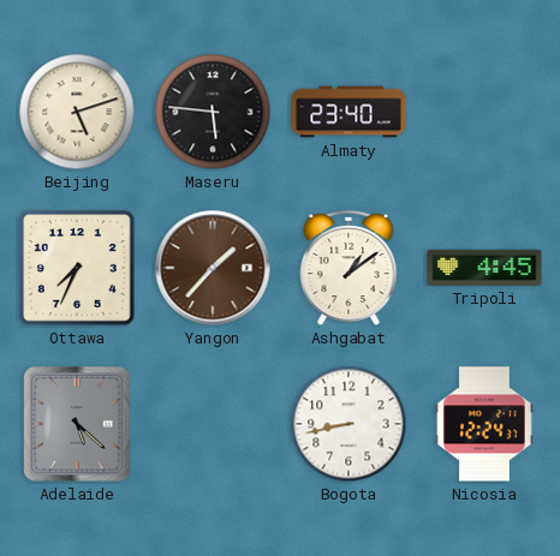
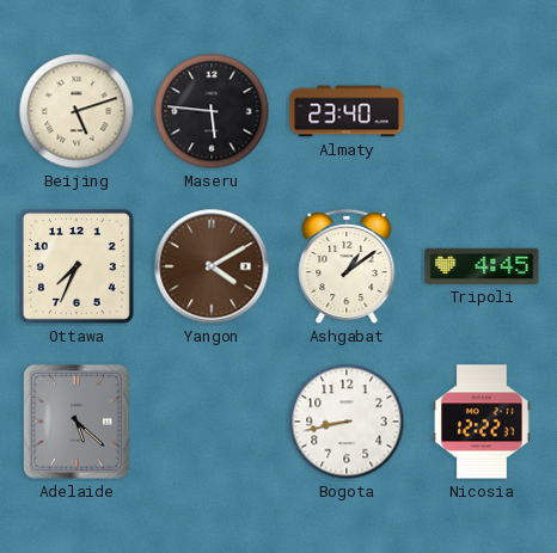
Yangon: 1:37 -> 4:10
Nicosia: 12:24 -> 12:22
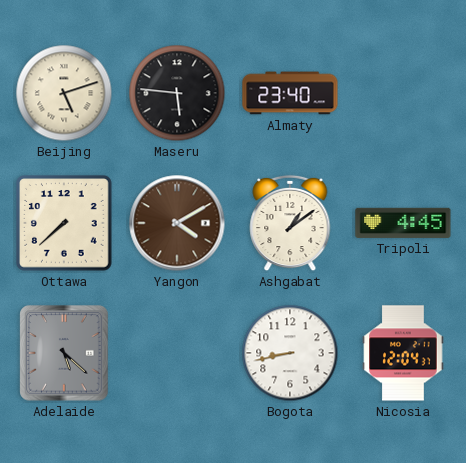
Ottawa: 7:34 -> 7:38
Nicosia: 12:22 -> 12:04
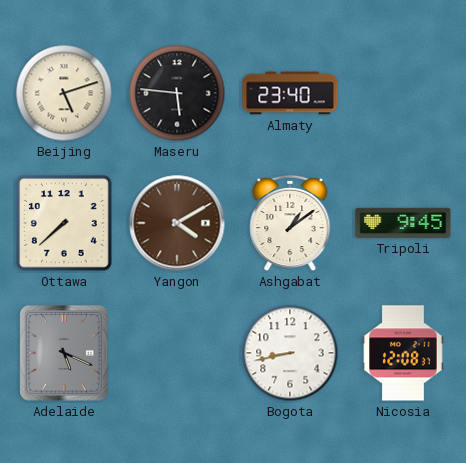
Tripoli: 4:45 -> 9:45
Adelaide: 5:22 -> 5:19
Nicosia: 12:04 -> 12:08
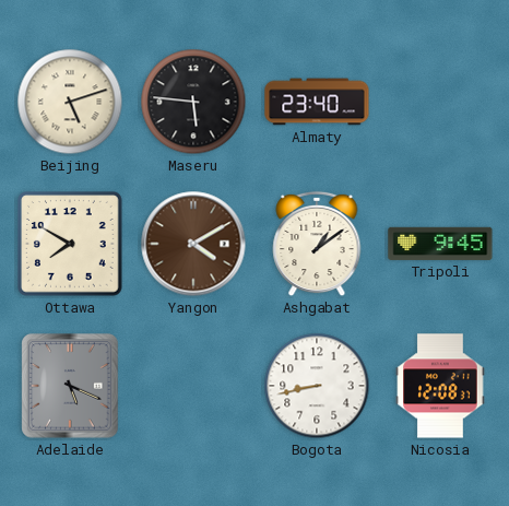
Ottawa: 7:38 -> 7:50
